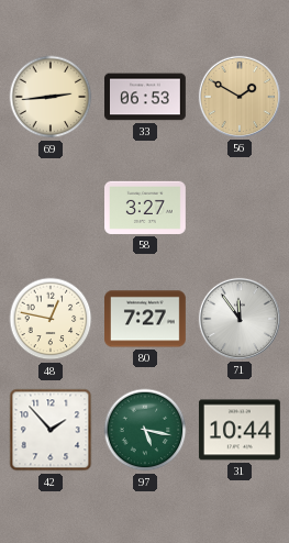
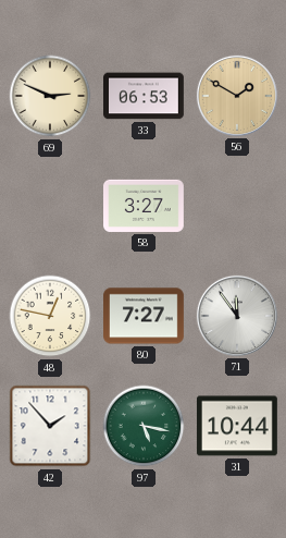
69: 2:44 -> 2:49
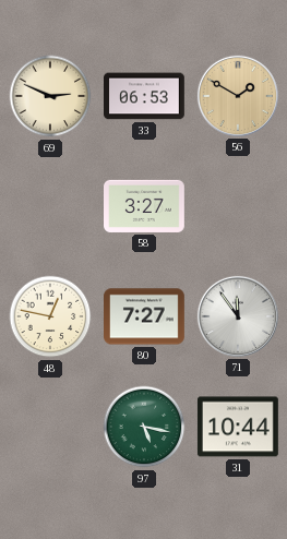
42: 1:53 -> none
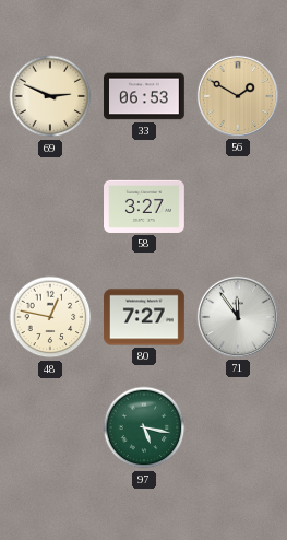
31: 10:44 -> none
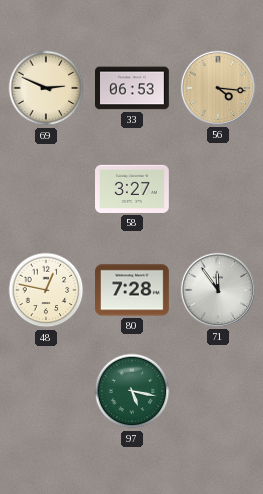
56: 1:50 -> 4:16
80: 7:27 -> 7:28
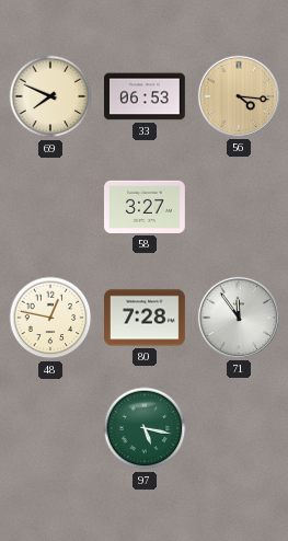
69: 2:49 -> 7:49
